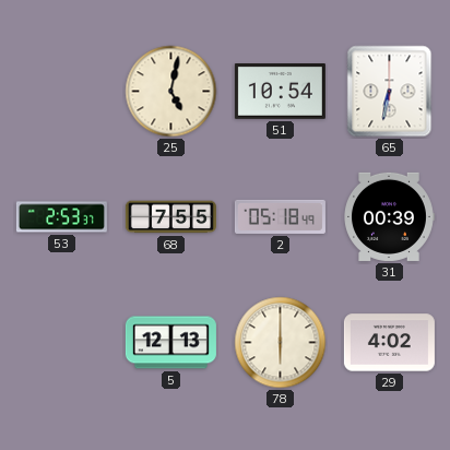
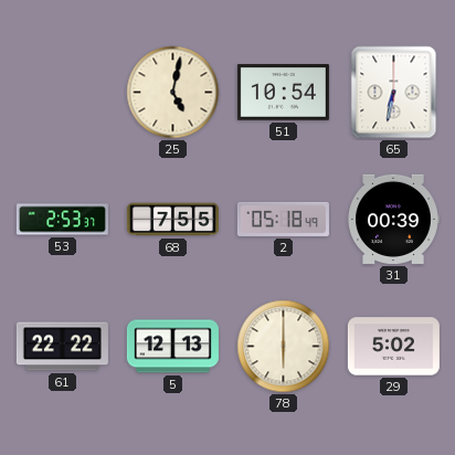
61: none -> 22:22
29: 4:02 -> 5:02
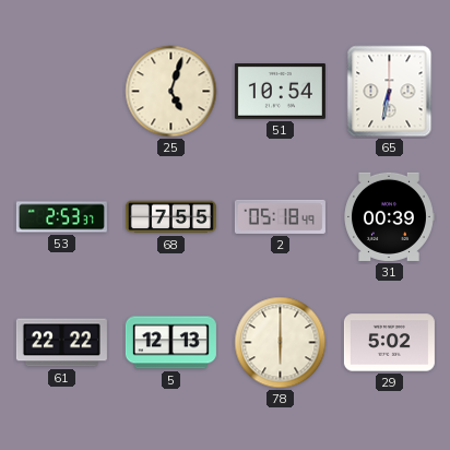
25: 5:02 -> 5:03
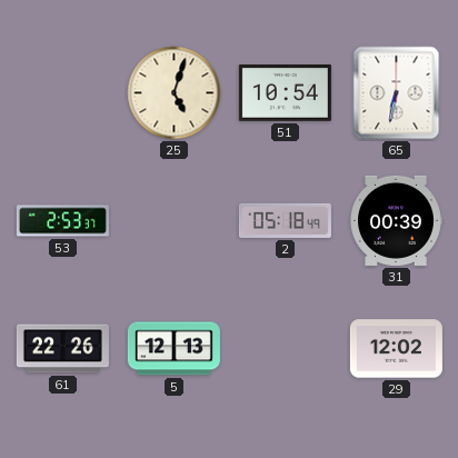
68: 7:55 -> none
61: 22:22 -> 22:26
78: 6:00 -> none
29: 5:02 -> 12:02
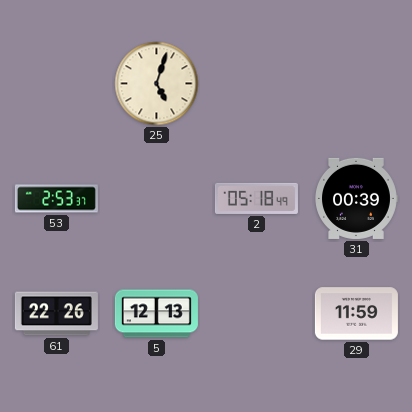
51: 10:54 -> none
65: 6:32 -> none
29: 12:02 -> 11:59
